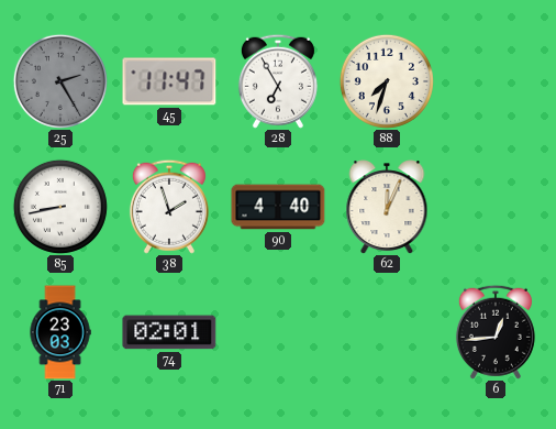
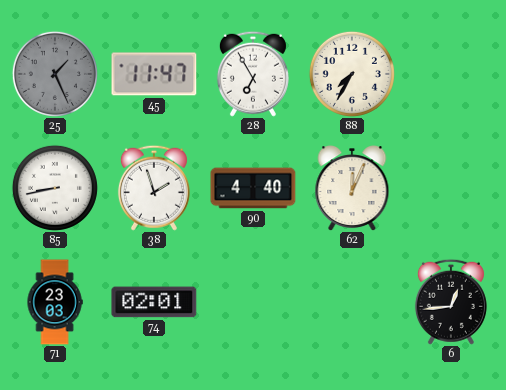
25: 2:25 -> 1:26
88: 7:33 -> 7:35
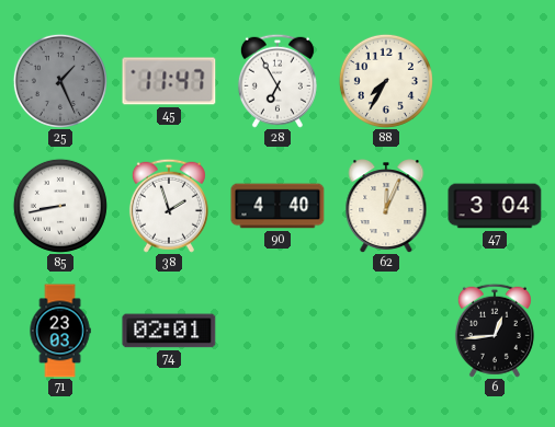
47: none -> 3:04
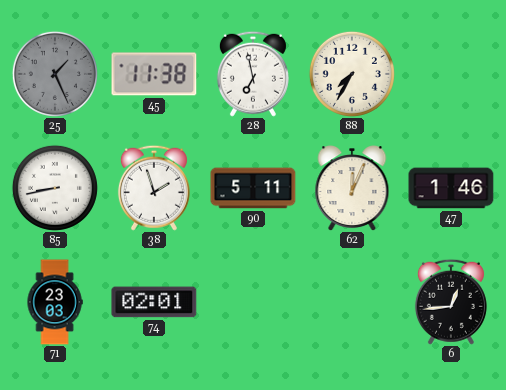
45: 11:47 -> 11:38
28: 6:55 -> 6:58
90: 4:40 -> 5:11
47: 3:04 -> 1:46
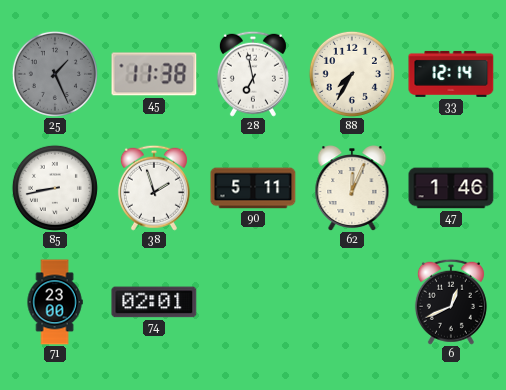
33: none -> 12:14
71: 23:03 -> 23:00
6: 12:44 -> 12:41
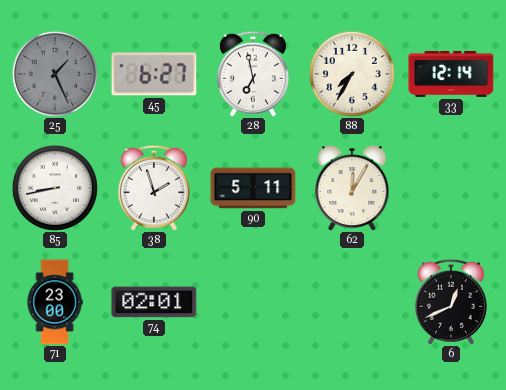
45: 11:38 -> 6:27
62: 12:04 -> 12:05
47: 1:46 -> none
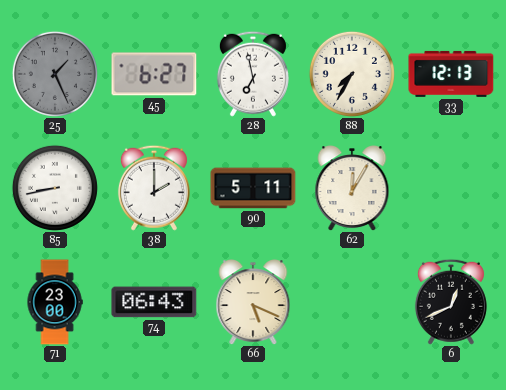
33: 12:14 -> 12:13
38: 1:57 -> 2:00
74: 02:01 -> 06:43
66: none -> 5:19
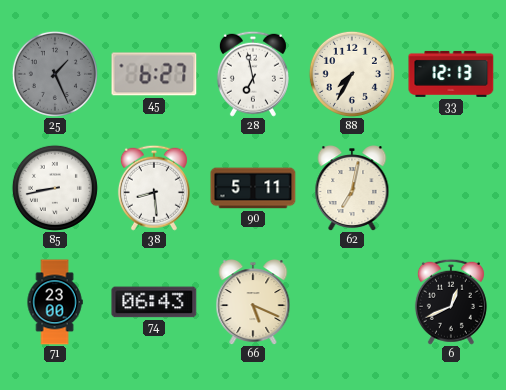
38: 2:00 -> 8:29
62: 12:05 -> 7:02
